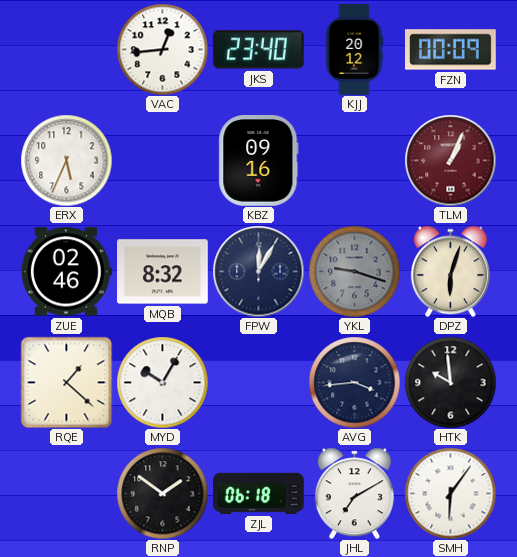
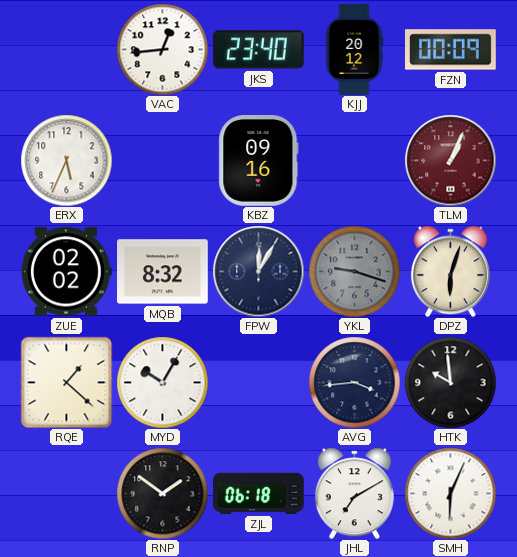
ZUE: 02:46 -> 02:02
SMH: 6:06 -> 6:04
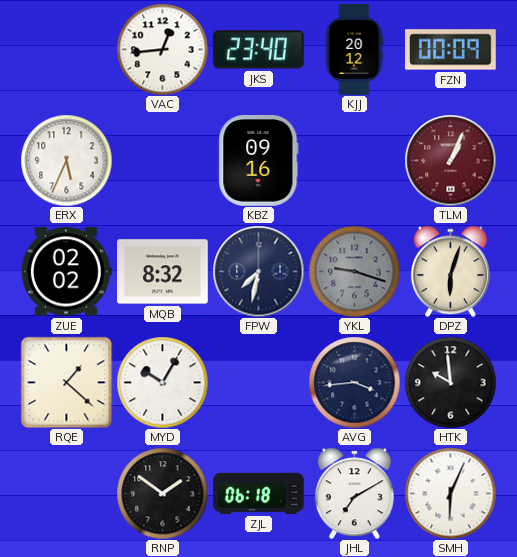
FPW: 12:05 -> 7:32
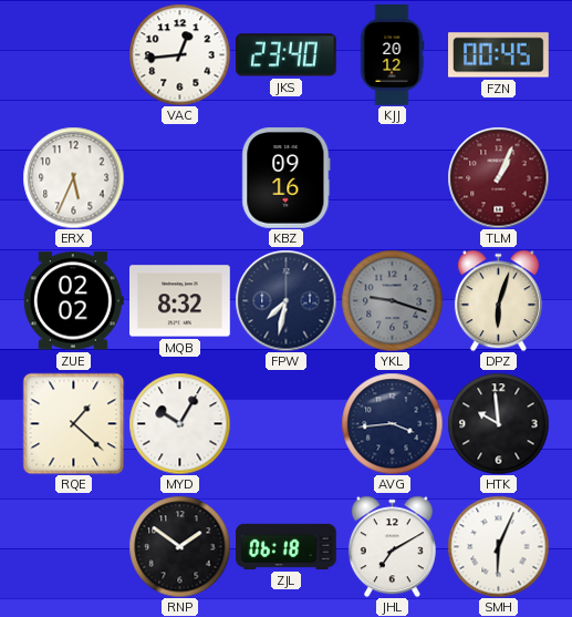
FZN: 00:09 -> 00:45
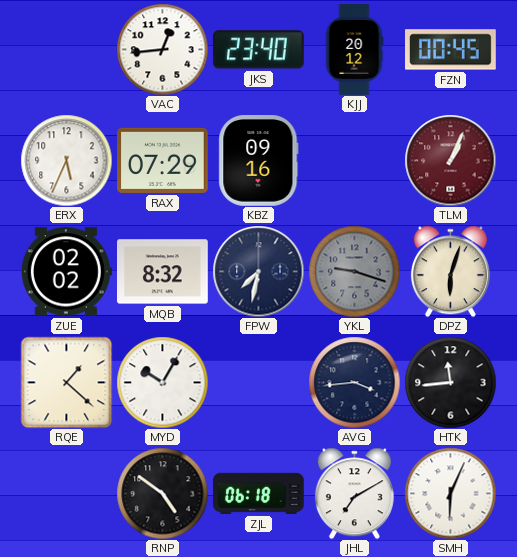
RAX: none -> 07:29
HTK: 9:59 -> 11:44
RNP: 1:51 -> 4:51
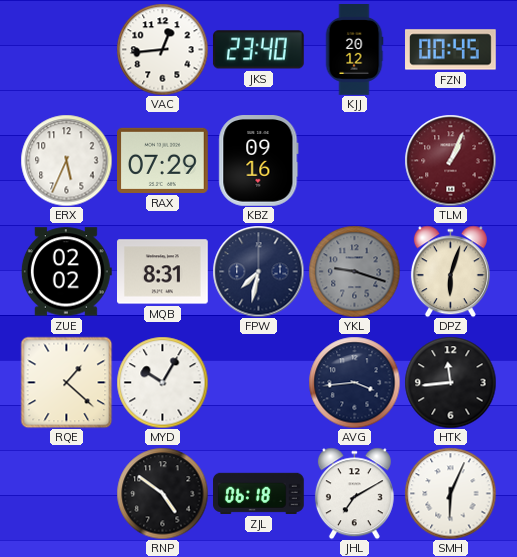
MQB: 8:32 -> 8:31
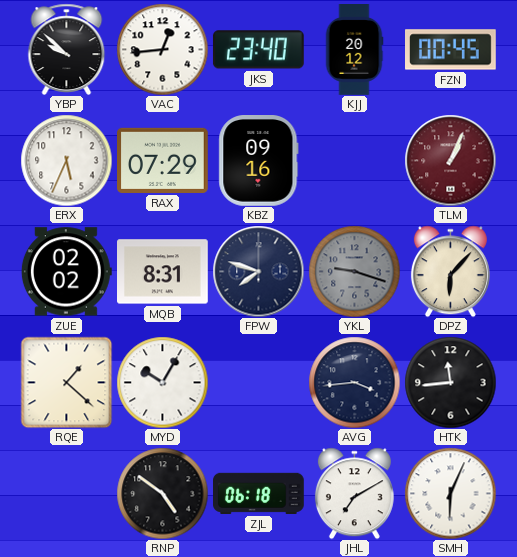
YBP: none -> 9:52
FPW: 7:32 -> 7:48
DPZ: 6:03 -> 6:07
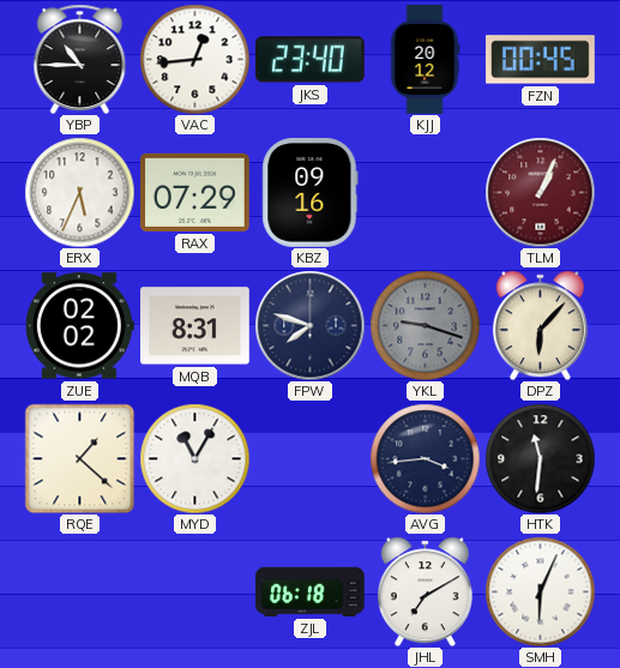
YBP: 9:52 -> 10:45
MYD: 10:05 -> 11:05
HTK: 11:44 -> 11:31
RNP: 4:51 -> none
